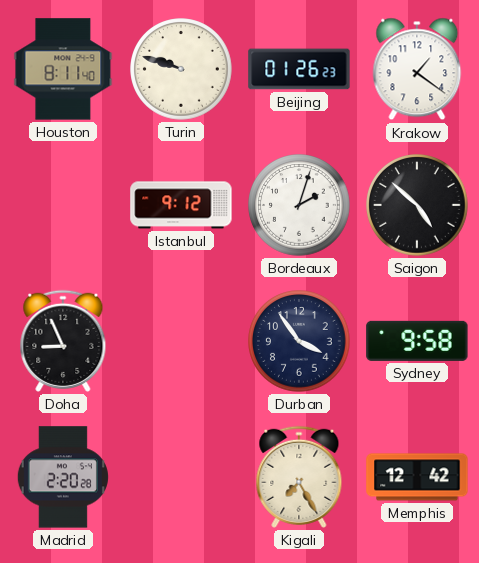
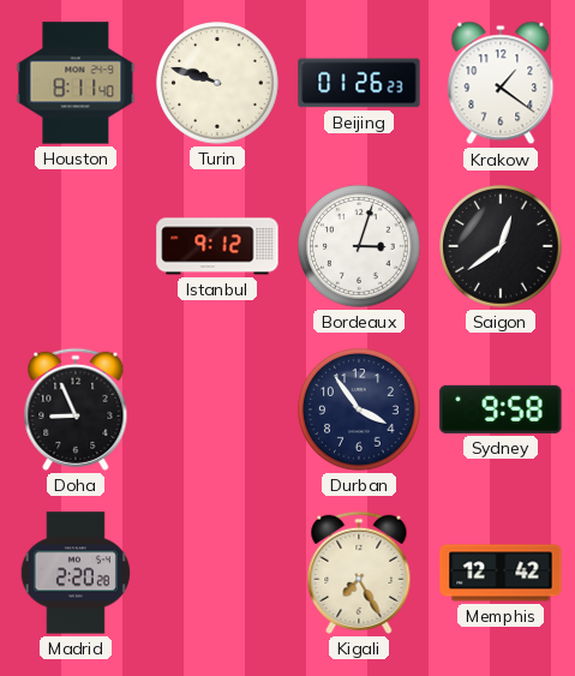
Bordeaux: 2:03 -> 3:03
Saigon: 4:52 -> 12:39
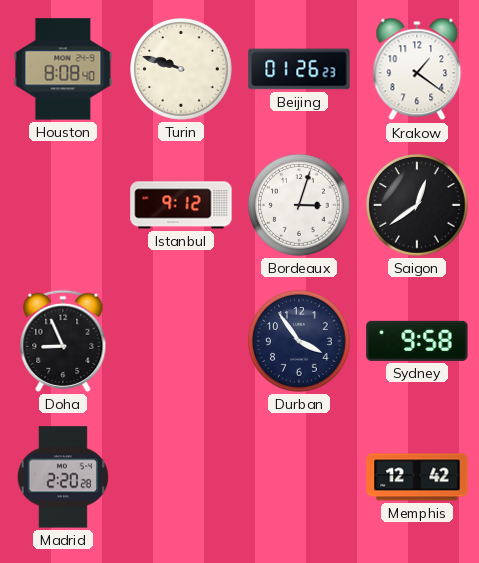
Houston: 8:11 -> 8:08
Kigali: 7:25 -> none
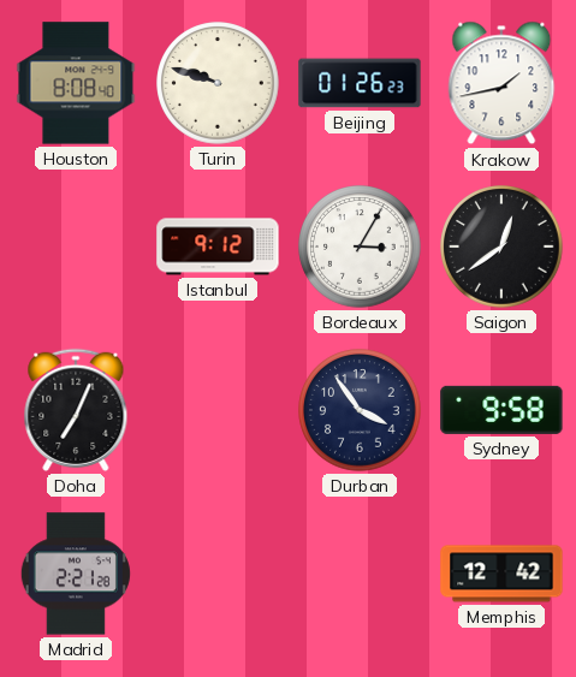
Krakow: 1:21 -> 1:43
Bordeaux: 3:03 -> 3:05
Doha: 8:56 -> 7:04
Madrid: 2:20 -> 2:21
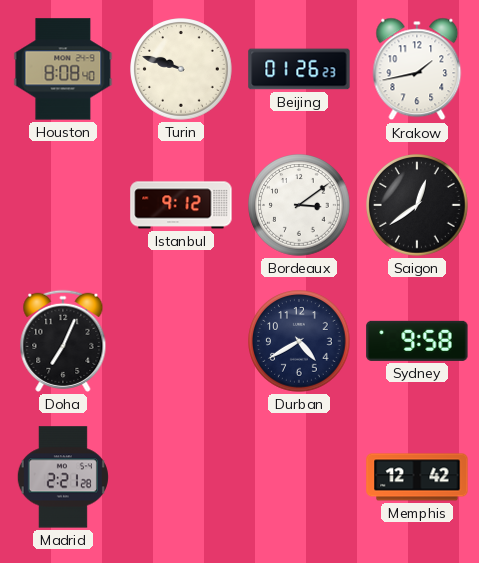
Bordeaux: 3:05 -> 3:09
Durban: 3:54 -> 4:40
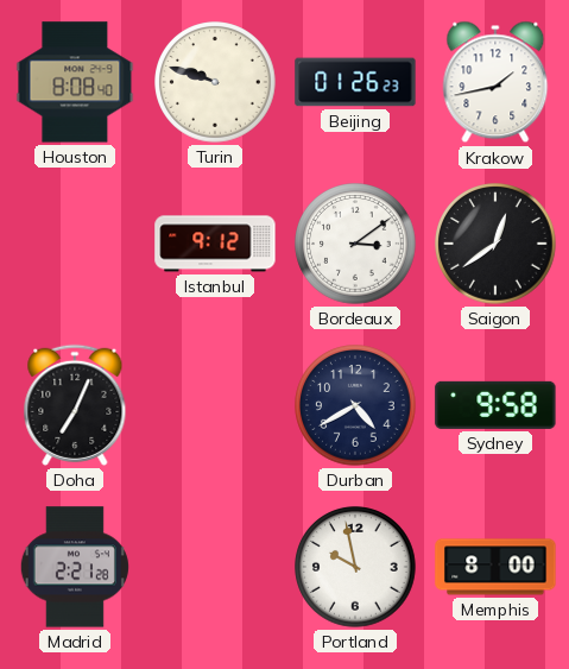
Portland: none -> 9:58
Memphis: 12:42 -> 8:00
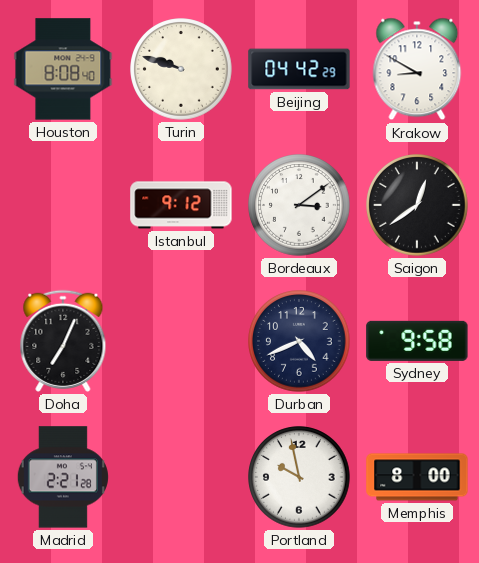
Beijing: 01:26 -> 04:42
Krakow: 1:43 -> 8:50
Durban: 4:40 -> 4:41
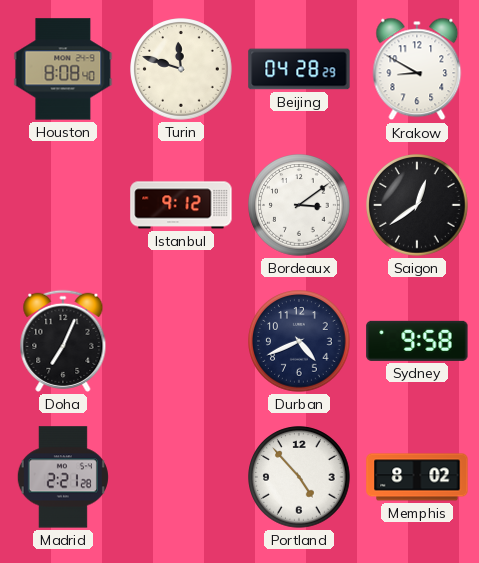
Turin: 9:48 -> 11:48
Beijing: 04:42 -> 04:28
Portland: 9:58 -> 4:53
Memphis: 8:00 -> 8:02
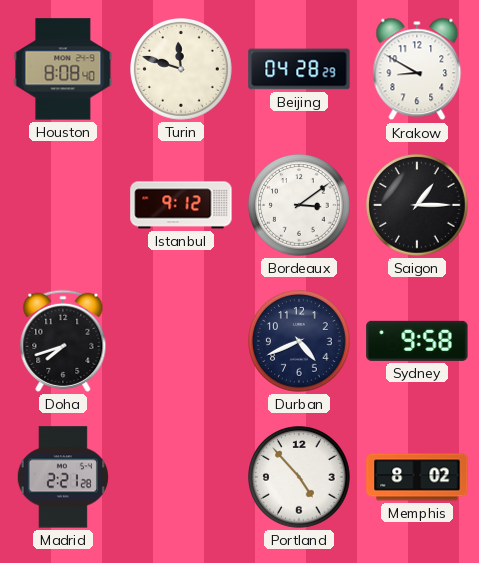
Saigon: 12:39 -> 1:15
Doha: 7:04 -> 7:42
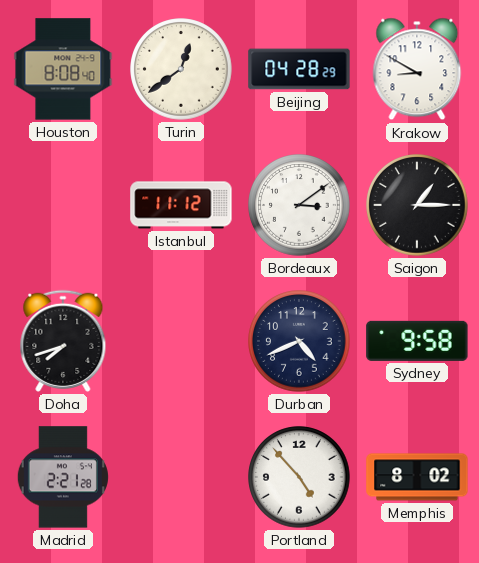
Turin: 11:48 -> 12:39
Istanbul: 9:12 -> 11:12
